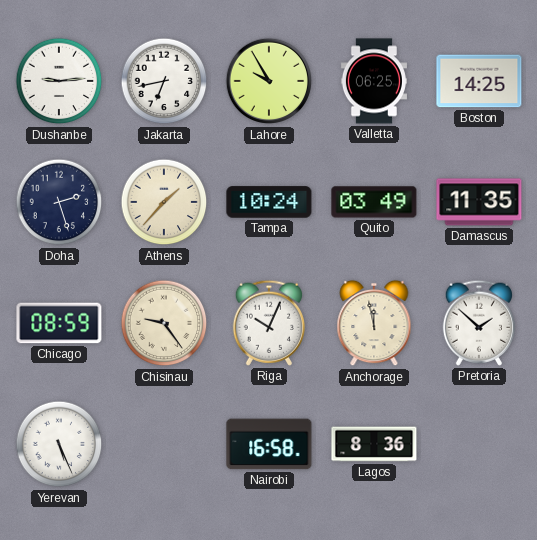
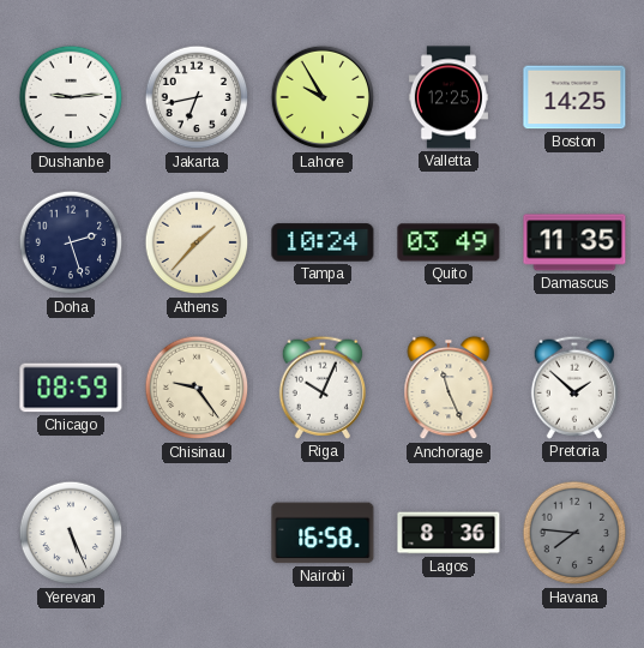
Valletta: 06:25 -> 12:25
Anchorage: 11:58 -> 11:26
Havana: none -> 7:46
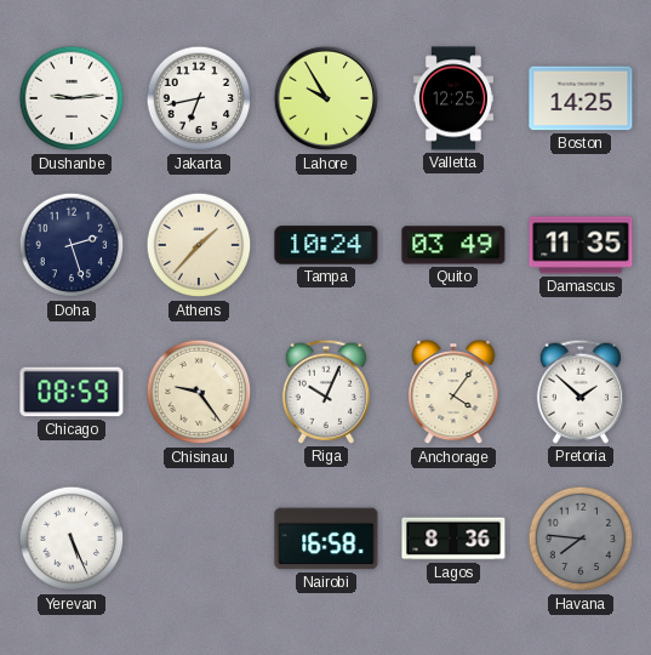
Anchorage: 11:26 -> 4:06
